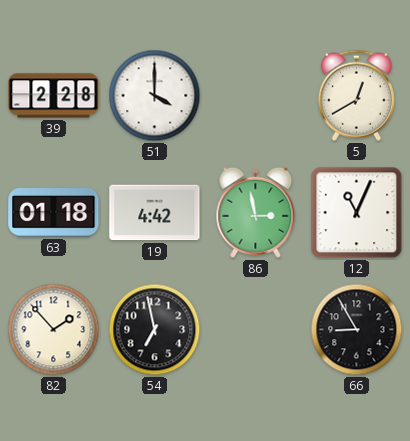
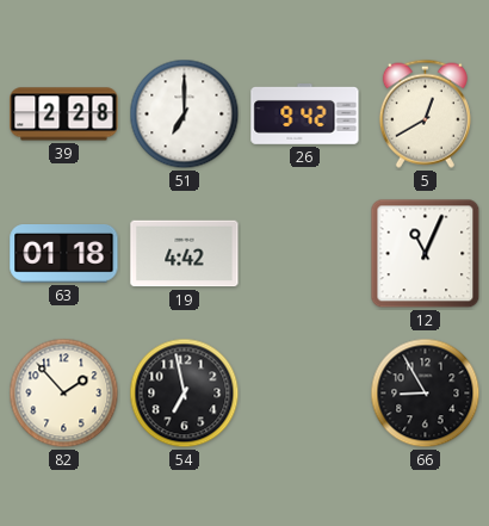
51: 4:00 -> 7:00
26: none -> 9:42
86: 2:58 -> none
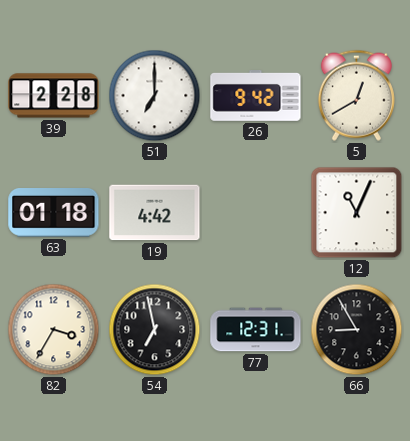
82: 1:53 -> 3:35
77: none -> 12:31
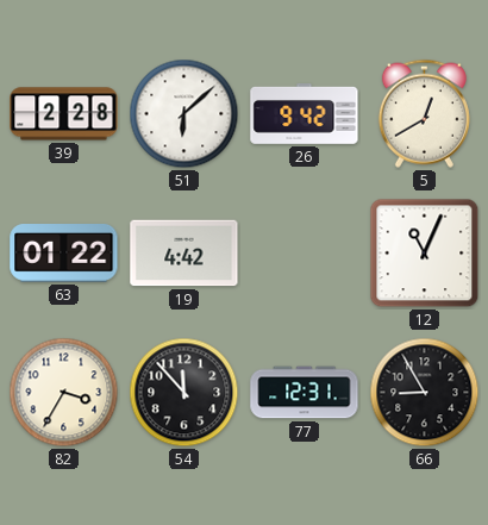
51: 7:00 -> 6:08
63: 01:18 -> 01:22
54: 6:58 -> 11:53
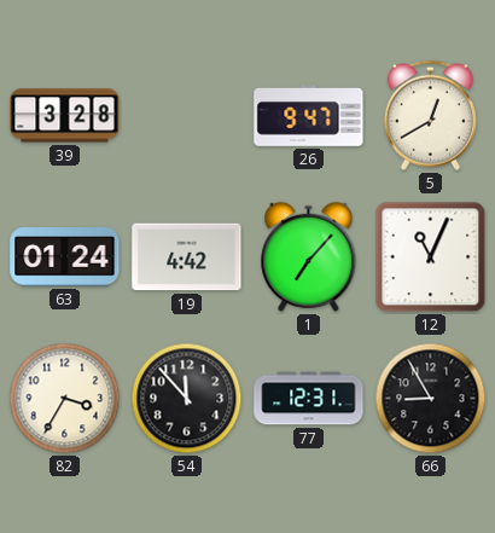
39: 2:28 -> 3:28
51: 6:08 -> none
26: 9:42 -> 9:47
63: 01:22 -> 01:24
1: none -> 7:07
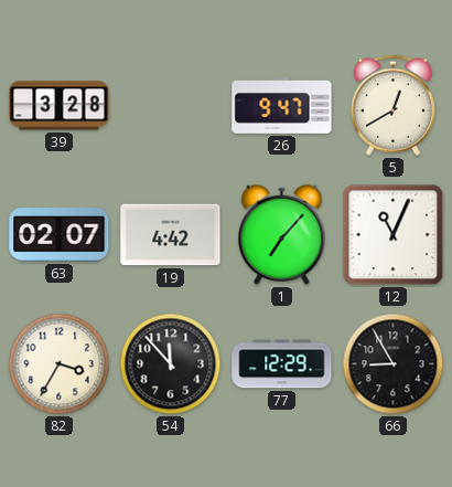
63: 01:24 -> 02:07
77: 12:31 -> 12:29
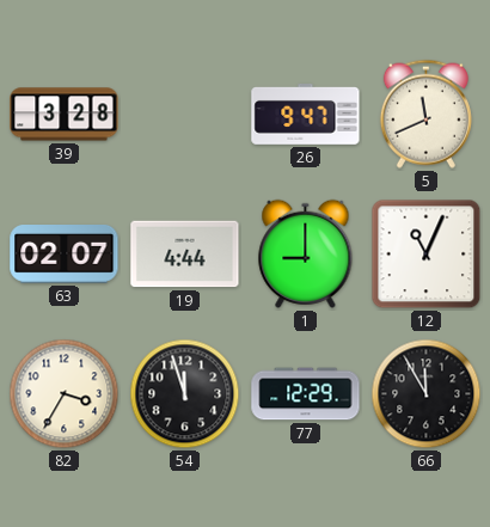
5: 12:40 -> 11:41
19: 4:42 -> 4:44
1: 7:07 -> 9:00
54: 11:53 -> 11:57
66: 8:55 -> 11:55
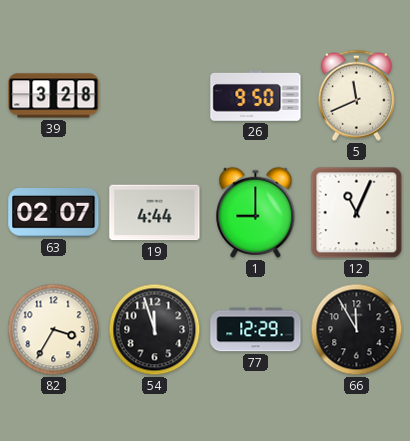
26: 9:47 -> 9:50
